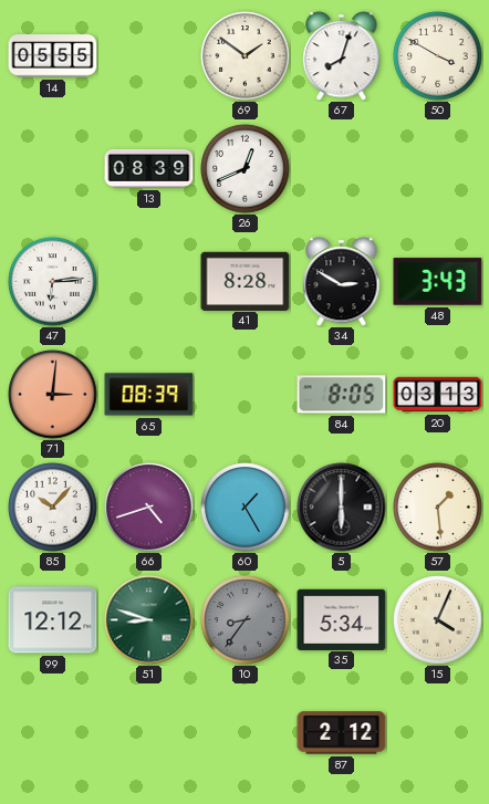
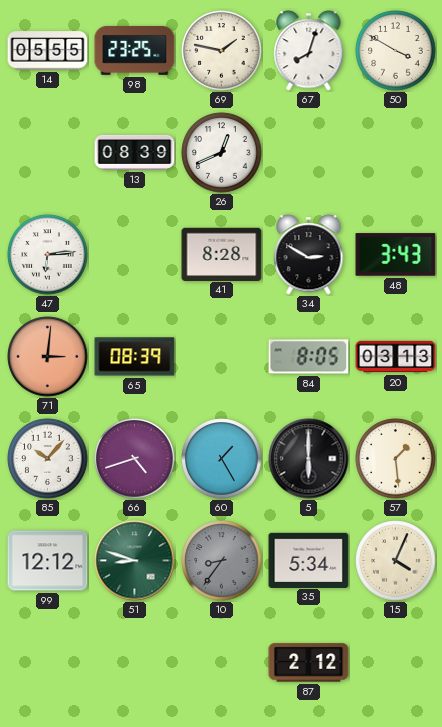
98: none -> 23:25
69: 1:51 -> 1:47
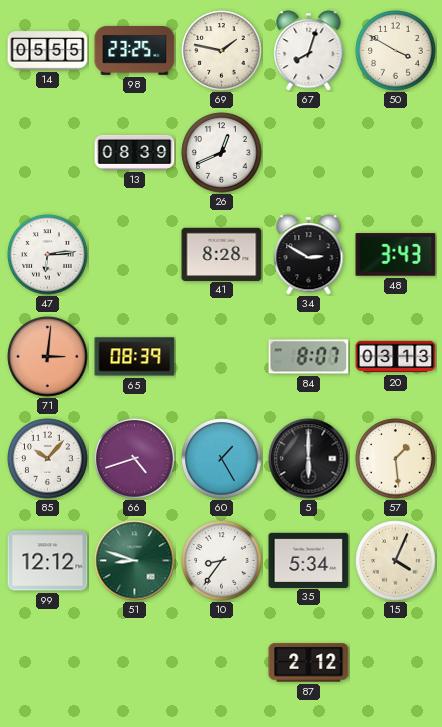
84: 8:05 -> 8:07
10 dial: grey -> white
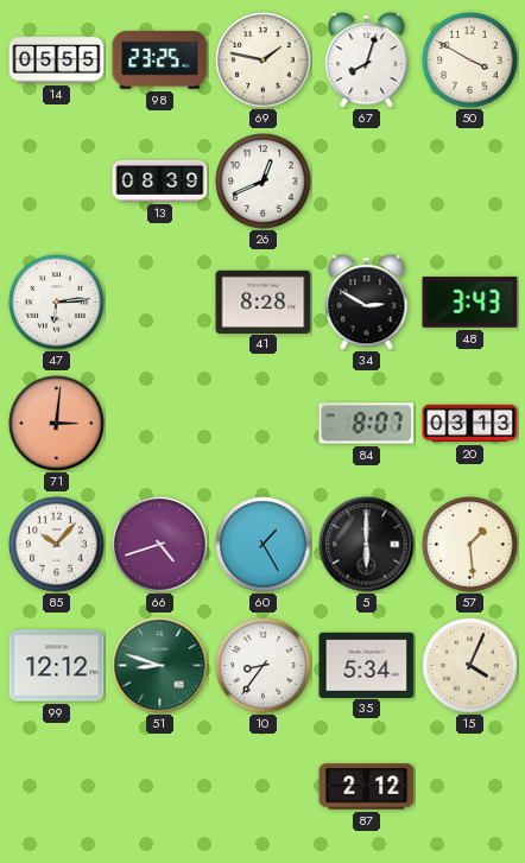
65: 08:39 -> none
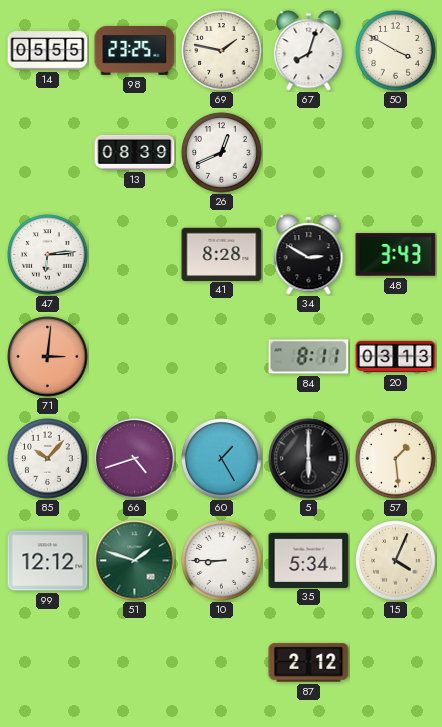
84: 8:07 -> 8:11
51: 8:48 -> 1:48
10: 8:36 -> 8:45
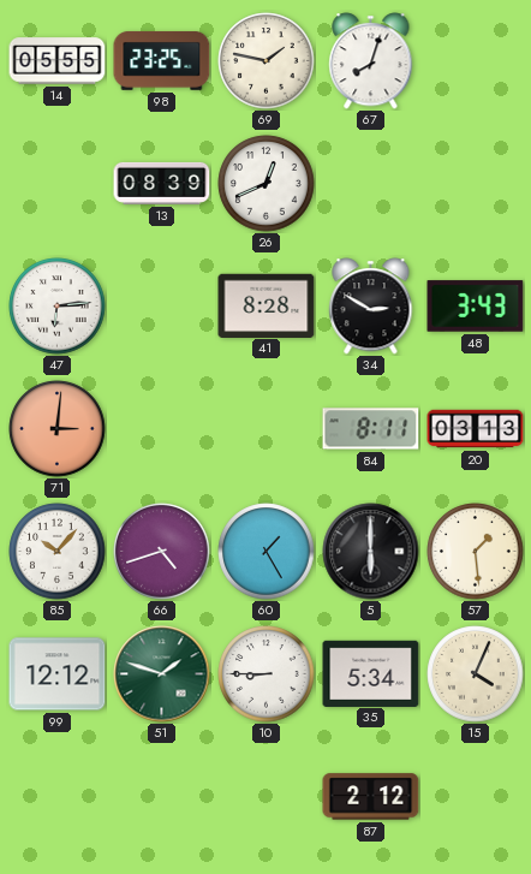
50: 3:50 -> none
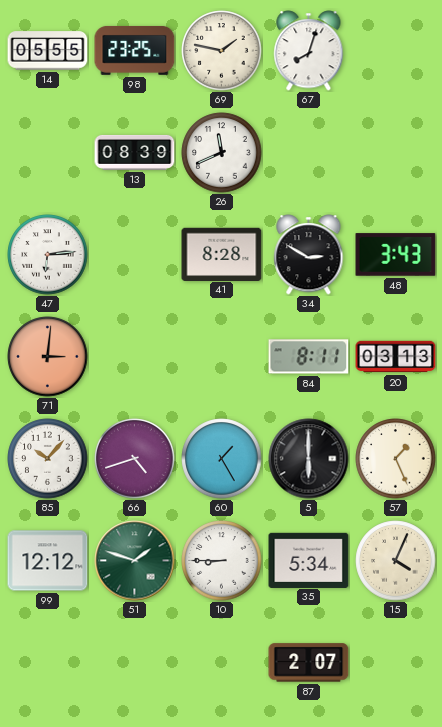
26: 12:41 -> 11:41
57: 1:29 -> 1:26
87: 2:12 -> 2:07
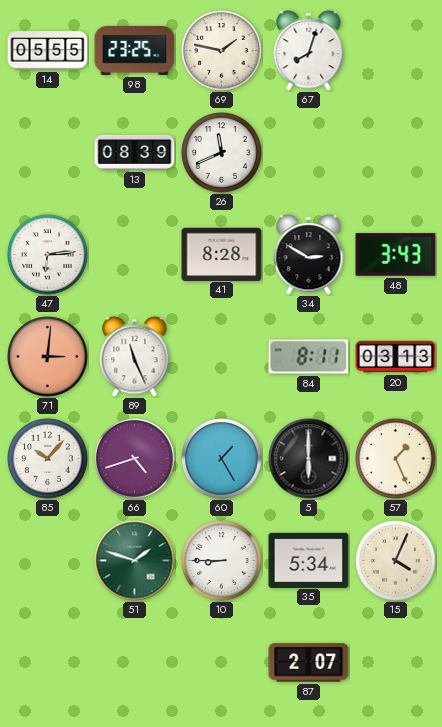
89: none -> 11:26
99: 12:12 -> none
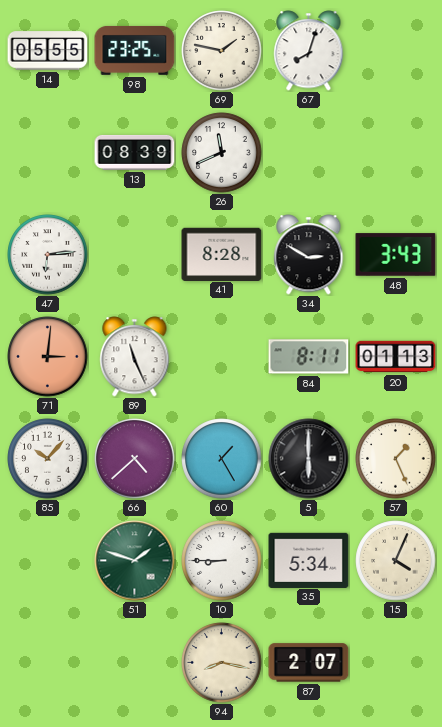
20: 03:13 -> 01:13
66: 4:42 -> 4:38
94: none -> 8:17
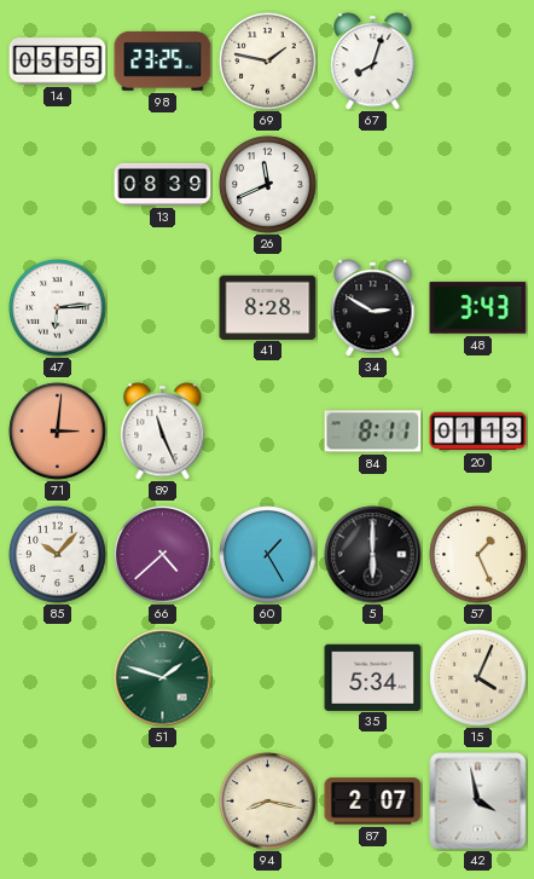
10: 8:45 -> none
42: none -> 3:58
